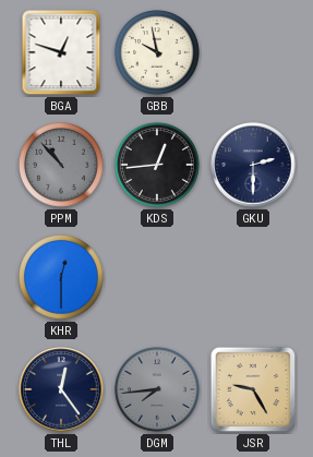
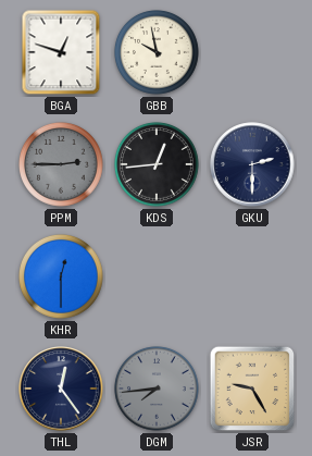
PPM: 10:53 -> 2:45
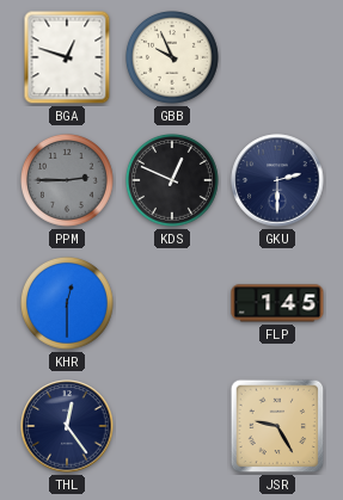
GBB: 9:58 -> 9:56
KDS: 12:44 -> 12:49
FLP: none -> 1:45
DGM: 7:44 -> none
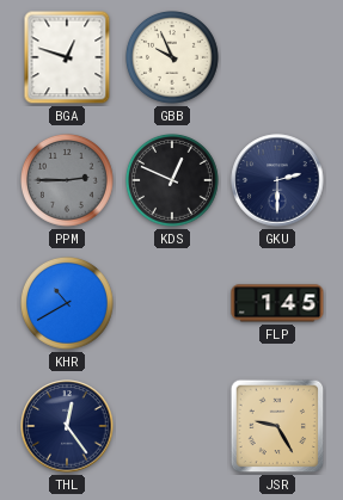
KHR: 12:30 -> 10:40
